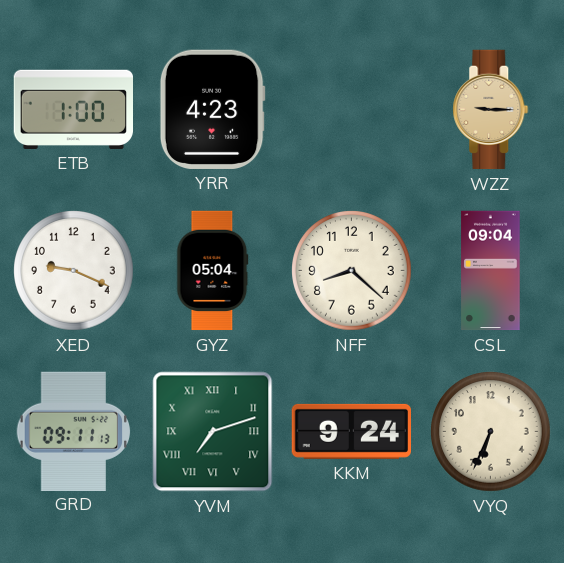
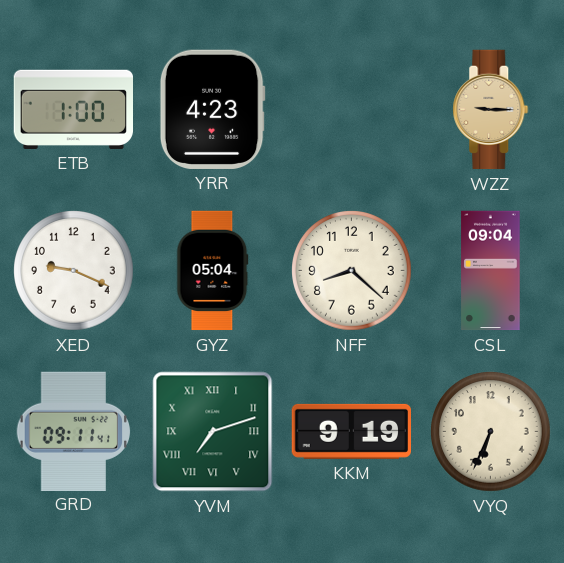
GRD: 09:11:13 -> 09:11:41
KKM: 9:24 -> 9:19
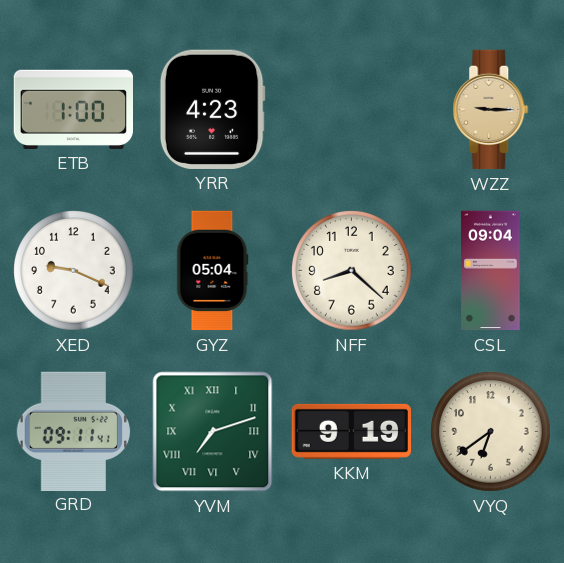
VYQ: 6:34 -> 6:39
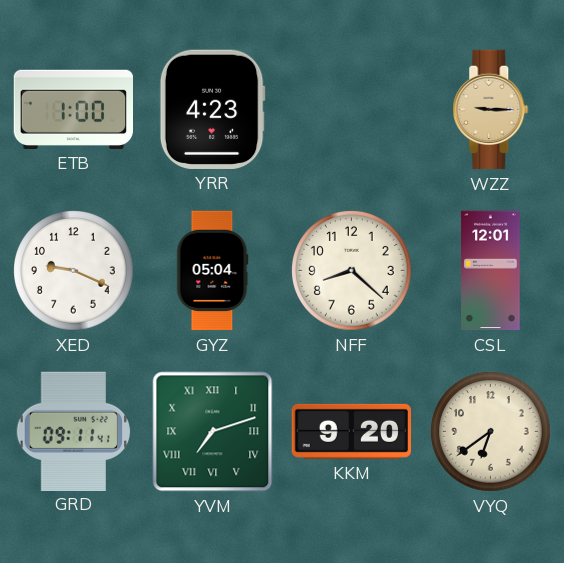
CSL: 09:04 -> 12:01
KKM: 9:19 -> 9:20
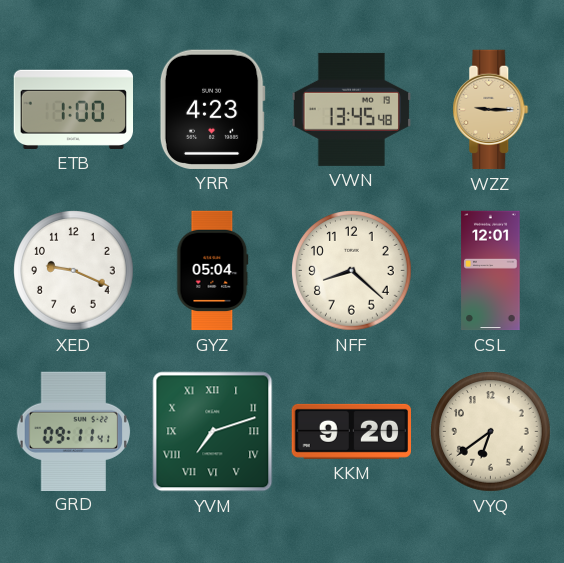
VWN: none -> 13:45
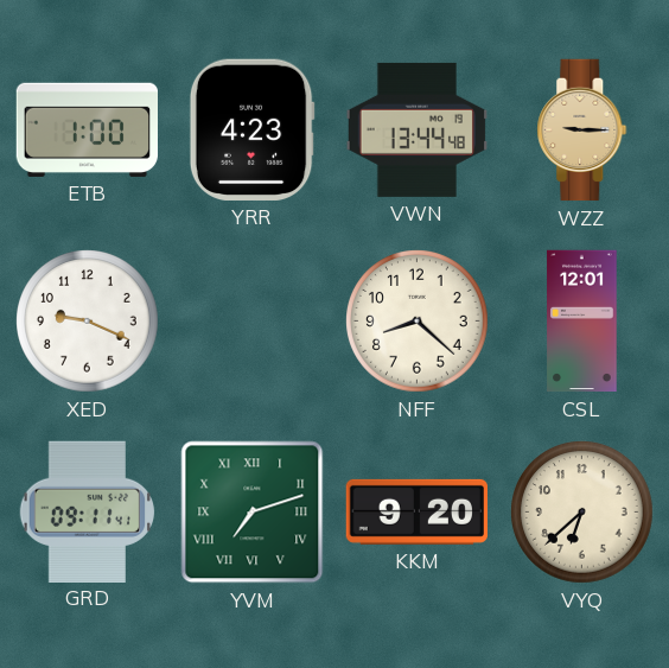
VWN: 13:45 -> 13:44
GYZ: 05:04 -> none
VYQ: 6:39 -> 6:38
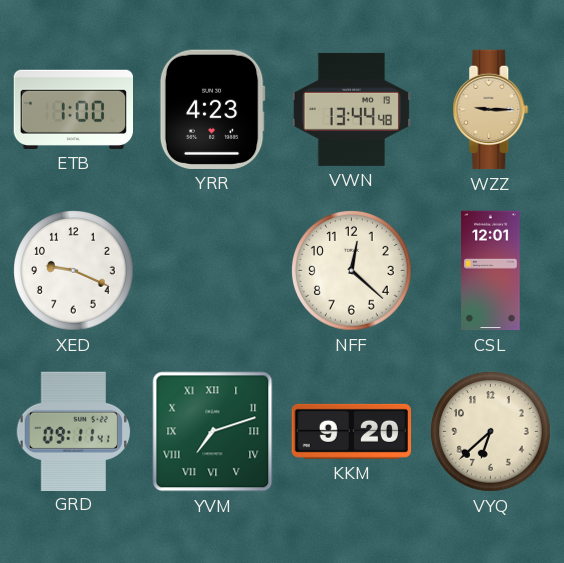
NFF: 8:22 -> 12:22
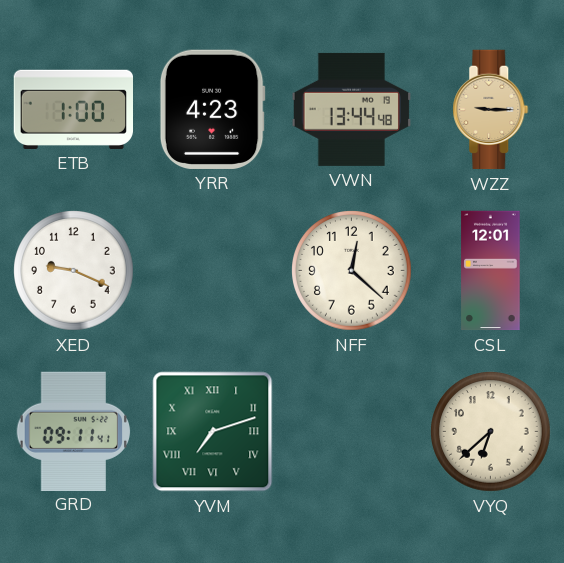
KKM: 9:20 -> none
